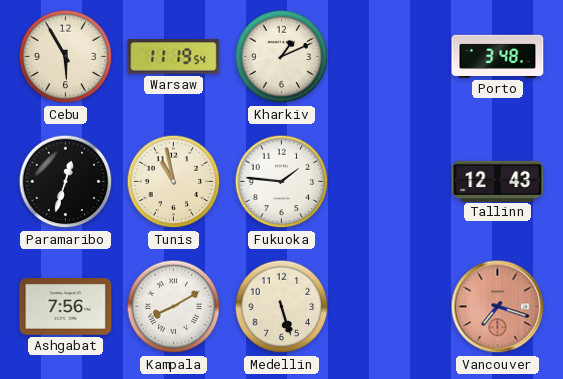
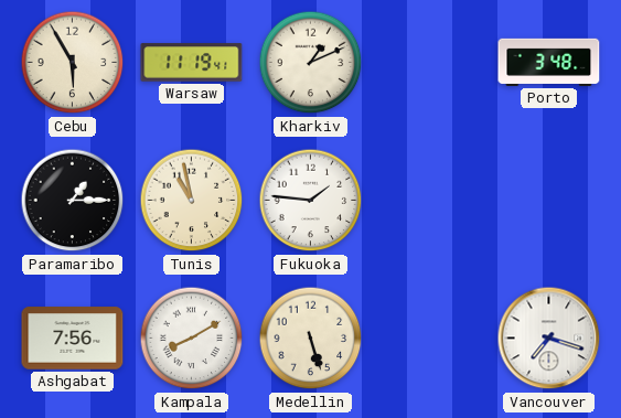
Warsaw: 11:19:54 -> 11:19:41
Paramaribo: 12:33 -> 1:15
Tallinn: 12:43 -> none
Vancouver dial: salmon -> white
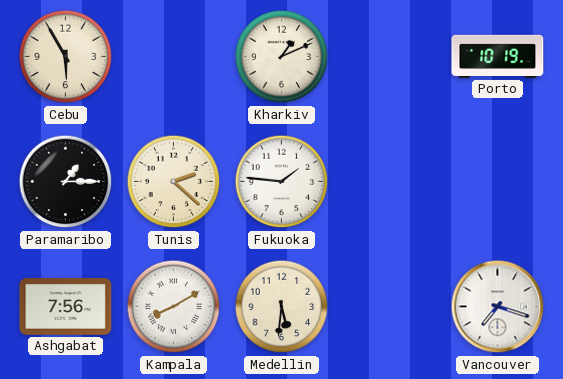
Warsaw: 11:19 -> none
Porto: 3:48 -> 10:19
Tunis: 10:58 -> 2:22
Medellin: 5:27 -> 5:31
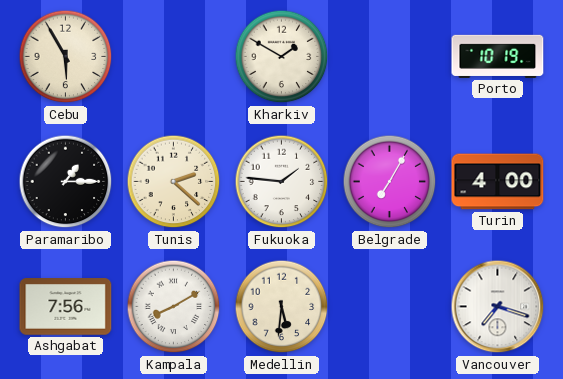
Kharkiv: 1:11 -> 1:50
Belgrade: none -> 7:05
Turin: none -> 4:00
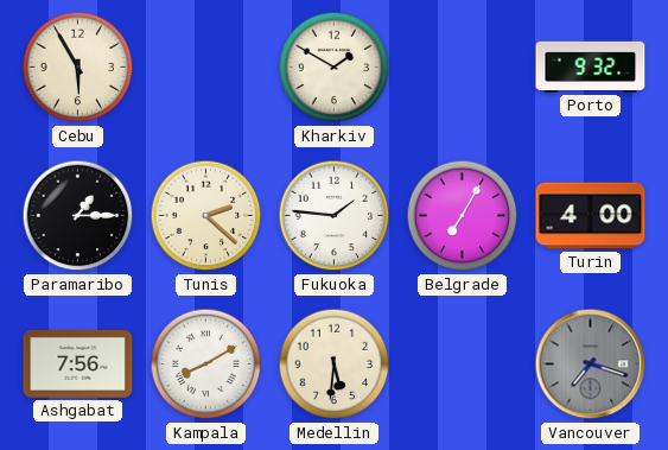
Porto: 10:19 -> 9:32
Vancouver dial: white -> grey
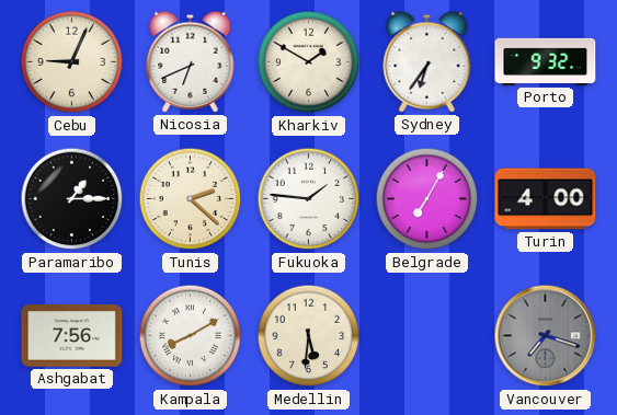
Cebu: 5:55 -> 9:04
Nicosia: none -> 6:41
Sydney: none -> 6:36
